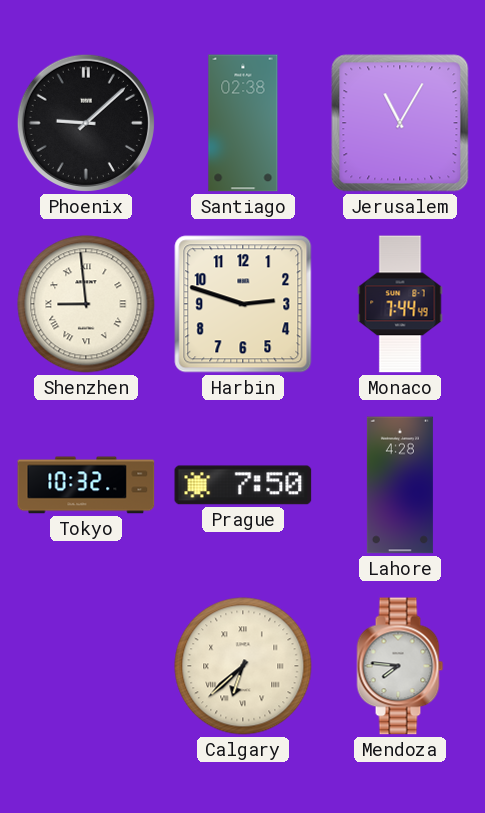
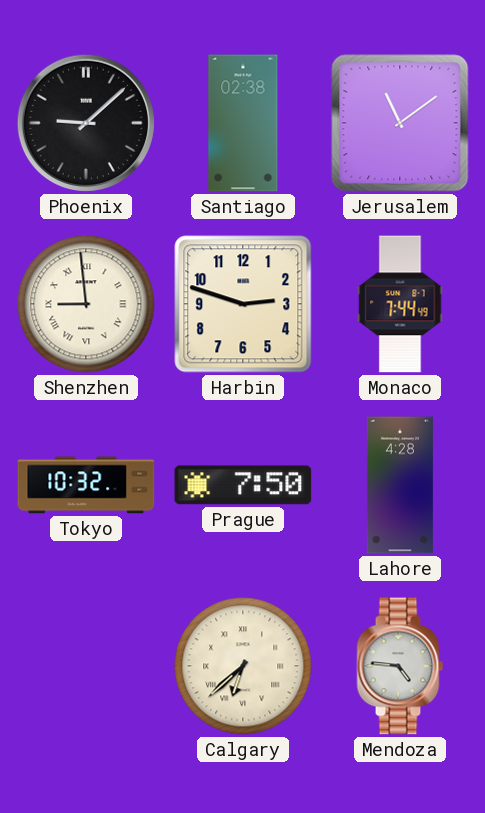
Jerusalem: 11:05 -> 11:09
Mendoza: 7:46 -> 4:46
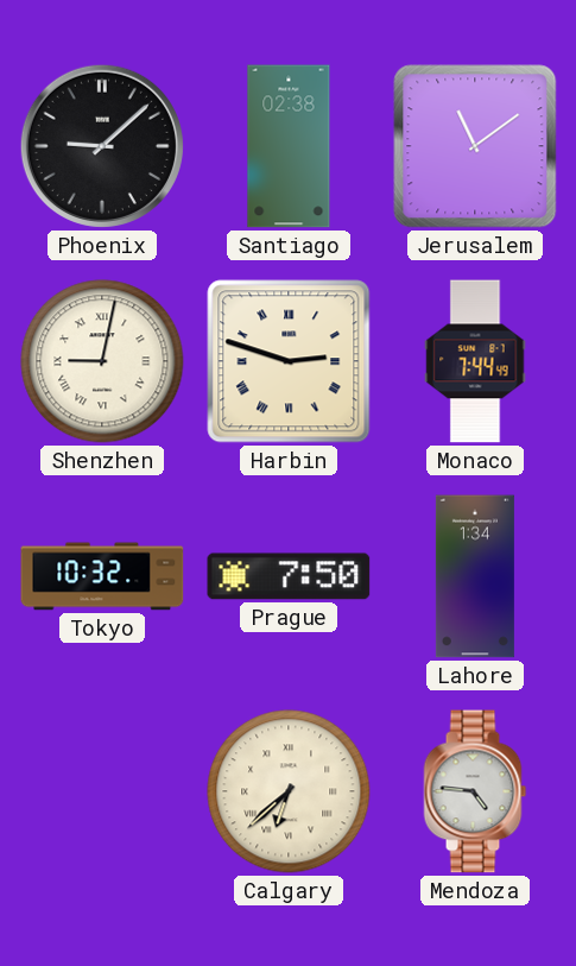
Shenzhen: 8:59 -> 9:02
Harbin numerals: Arabic -> Roman
Lahore: 4:28 -> 1:34
